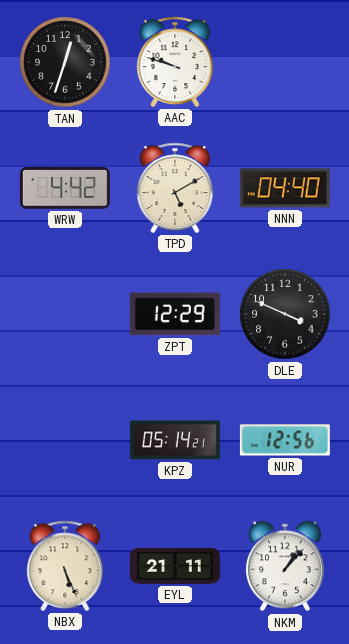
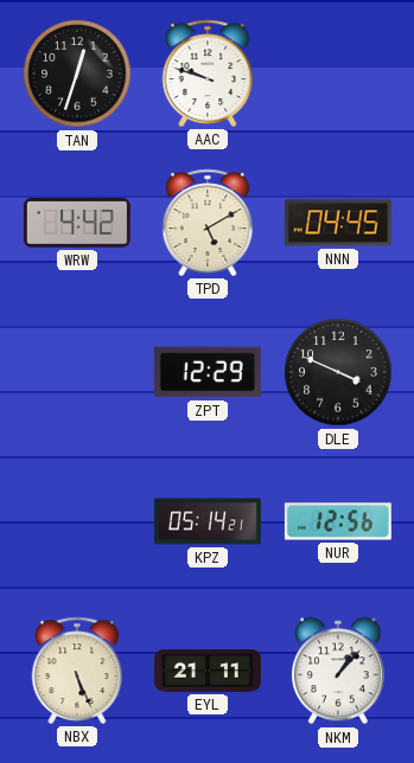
NNN: 04:40 -> 04:45
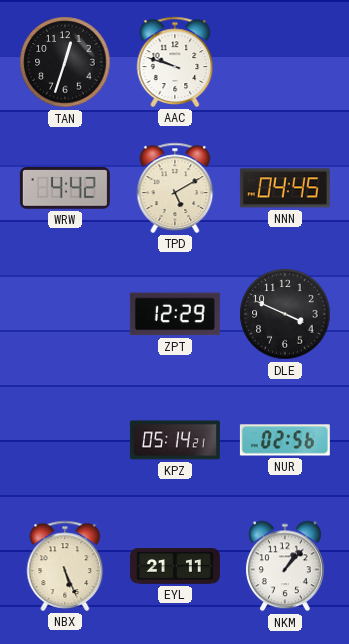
NUR: 12:56 -> 02:56
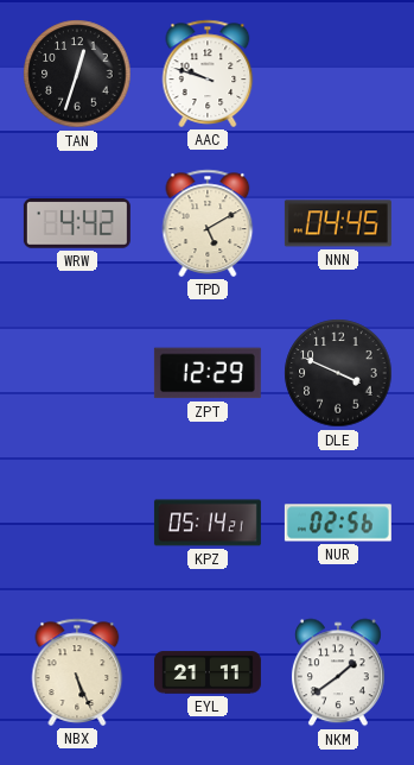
NKM: 1:07 -> 1:39
